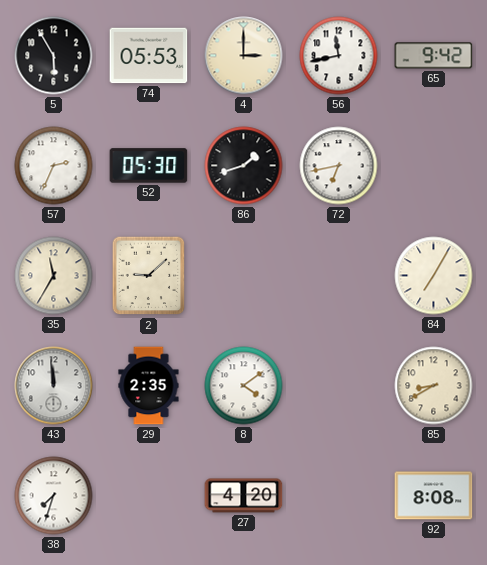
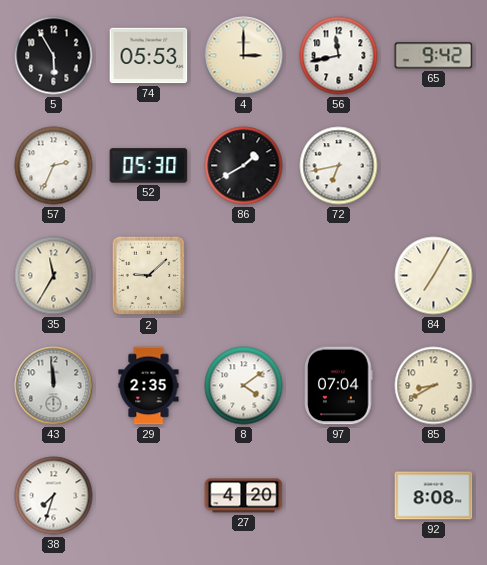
86: 1:42 -> 1:40
97: none -> 07:04
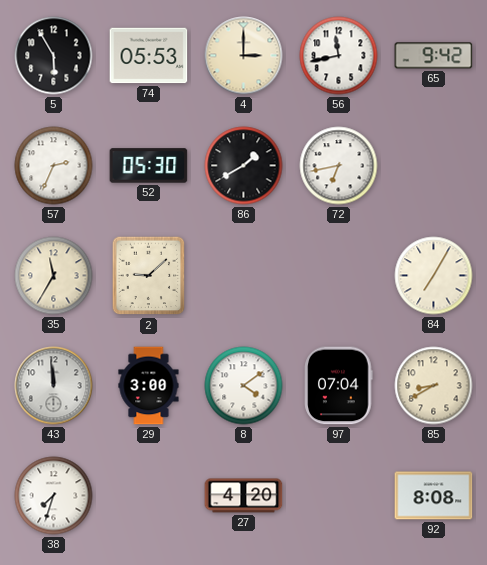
29: 2:35 -> 3:00
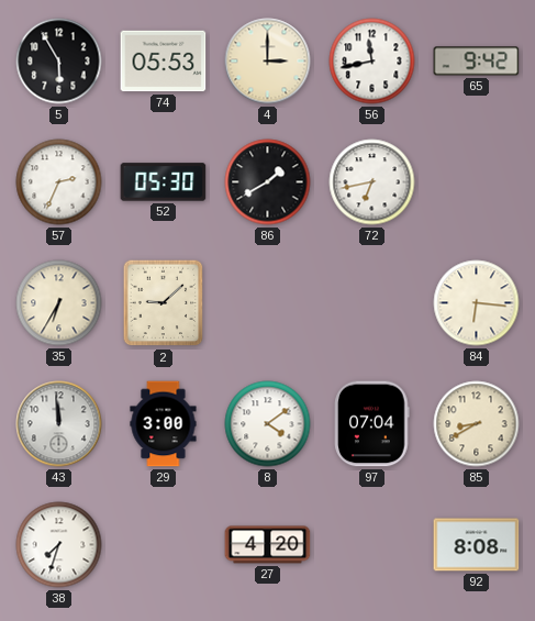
35: 11:35 -> 6:35
84: 7:05 -> 6:16
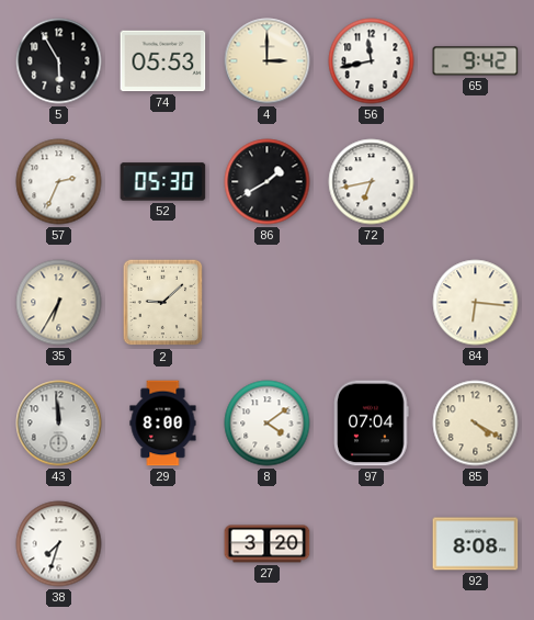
29: 3:00 -> 8:00
85: 8:40 -> 4:20
27: 4:20 -> 3:20
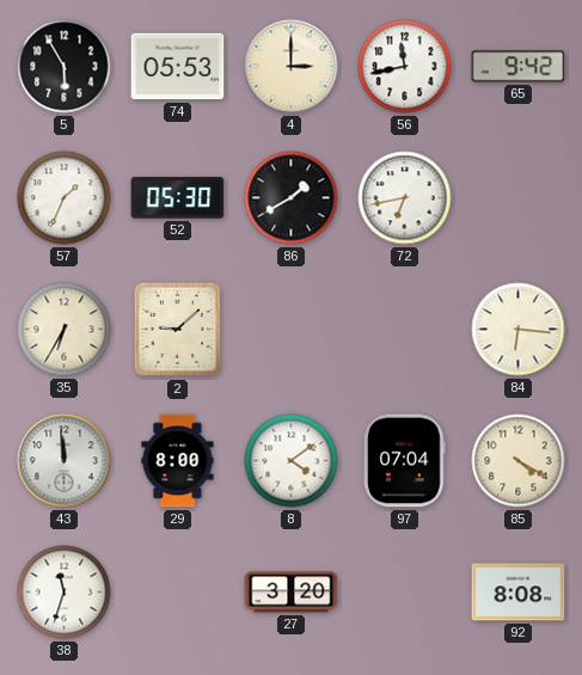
57: 2:34 -> 1:34
38: 7:33 -> 11:33
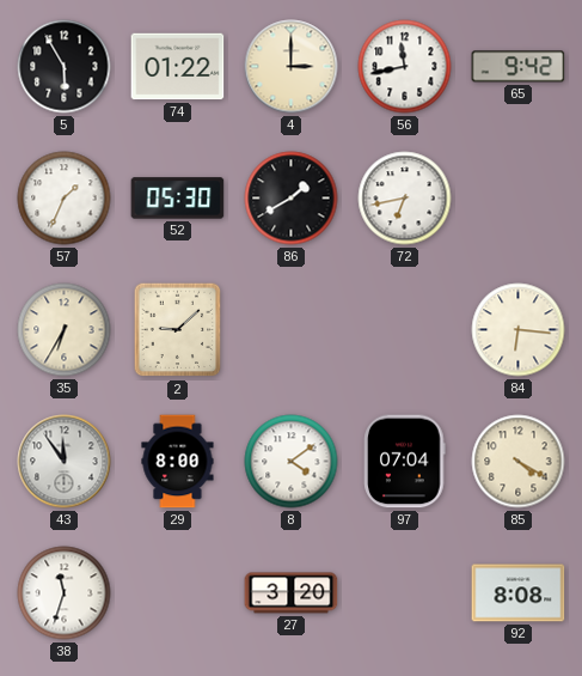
74: 05:53 -> 01:22
43: 11:59 -> 11:54
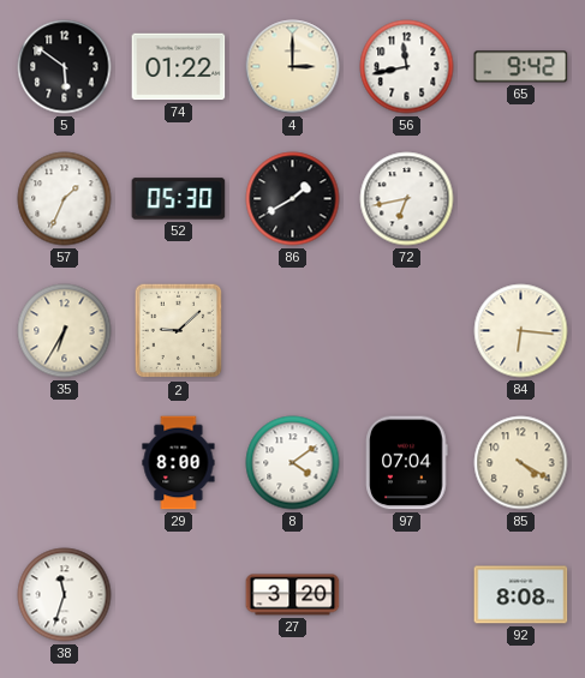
5: 5:55 -> 5:51
43: 11:54 -> none
